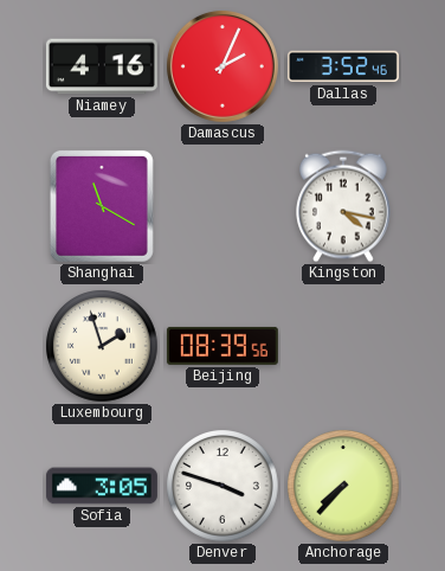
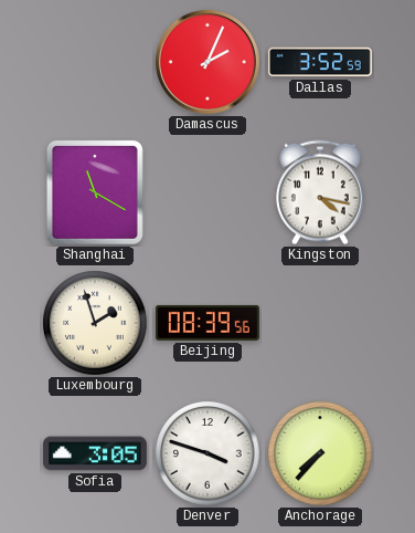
Niamey: 4:16 -> none
Dallas: 3:52:46 -> 3:52:59
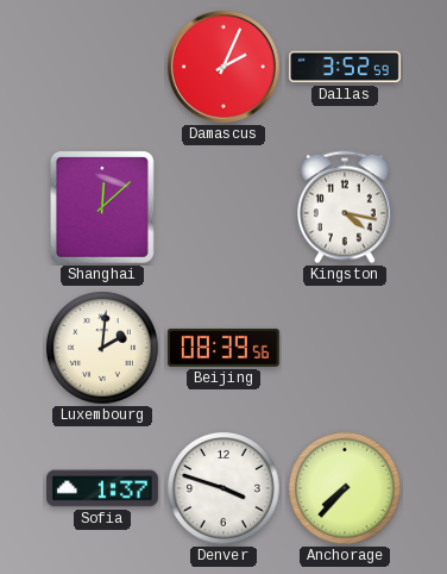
Shanghai: 11:20 -> 12:08
Luxembourg: 1:57 -> 2:01
Sofia: 3:05 -> 1:37
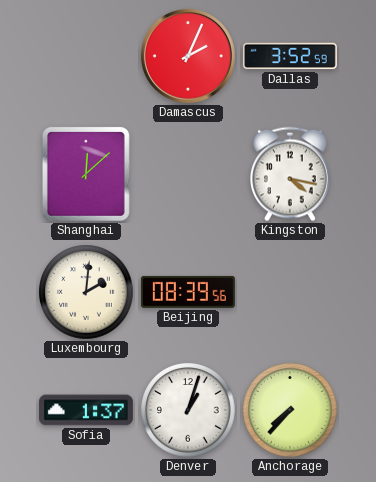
Denver: 3:48 -> 1:03
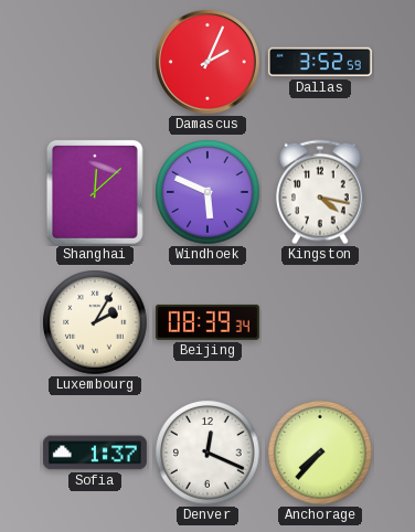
Windhoek: none -> 5:49
Luxembourg: 2:01 -> 2:05
Beijing: 08:39:56 -> 08:39:34
Denver: 1:03 -> 12:19
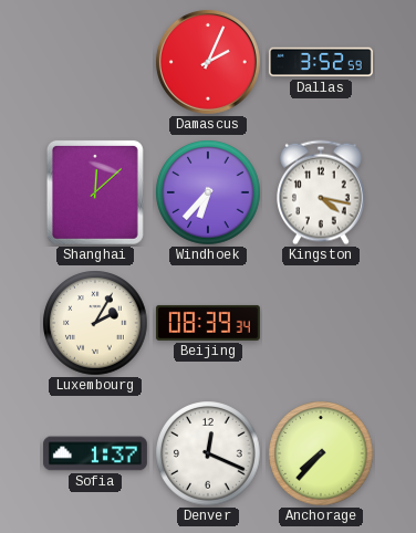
Windhoek: 5:49 -> 6:37
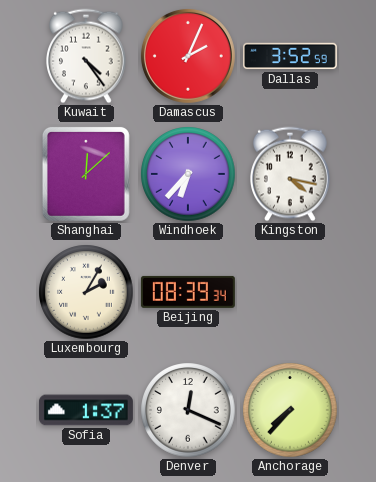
Kuwait: none -> 4:24
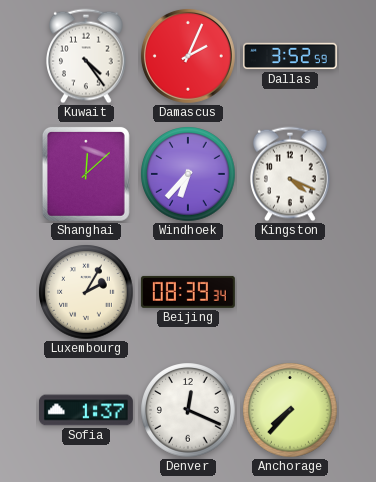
Kingston: 4:17 -> 4:19
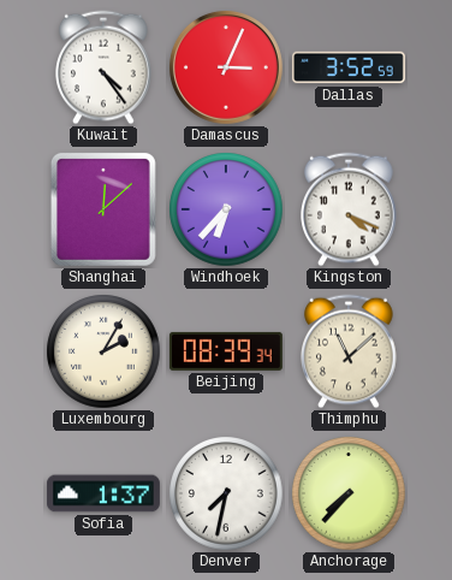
Damascus: 2:04 -> 3:04
Thimphu: none -> 11:08
Denver: 12:19 -> 7:32
